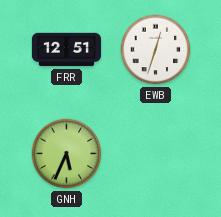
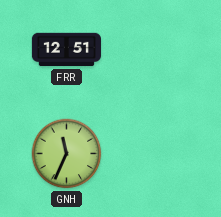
EWB: 12:33 -> none
GNH: 5:34 -> 11:34
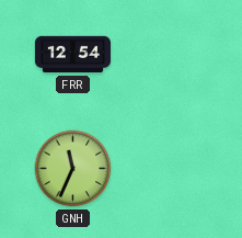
FRR: 12:51 -> 12:54
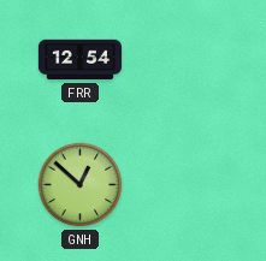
GNH: 11:34 -> 12:52
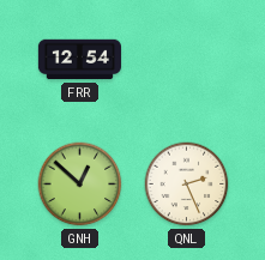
QNL: none -> 2:26
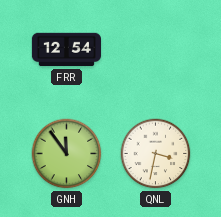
GNH: 12:52 -> 11:54
QNL: 2:26 -> 3:32
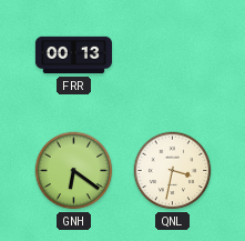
FRR: 12:54 -> 00:13
GNH: 11:54 -> 6:21
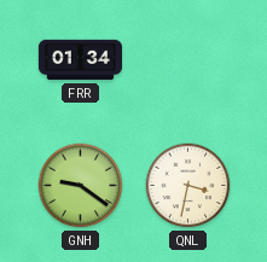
FRR: 00:13 -> 01:34
GNH: 6:21 -> 9:21
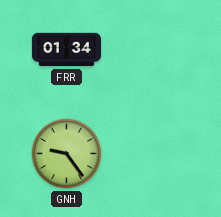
GNH: 9:21 -> 9:24
QNL: 3:32 -> none
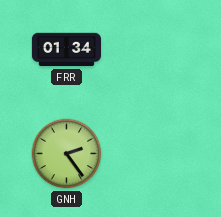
GNH: 9:24 -> 2:24
